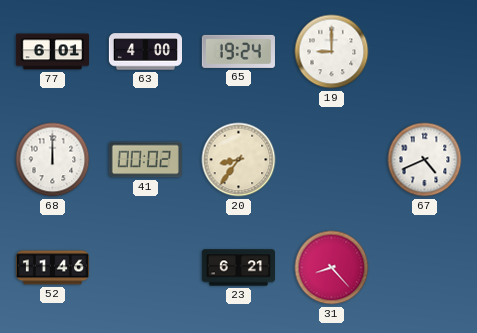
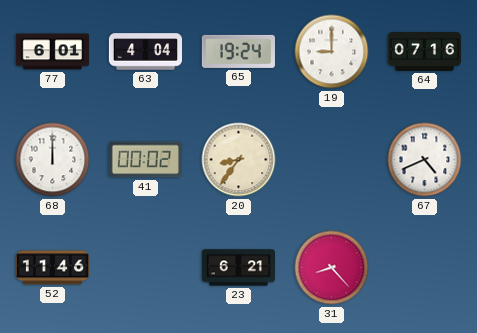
63: 4:00 -> 4:04
64: none -> 07:16
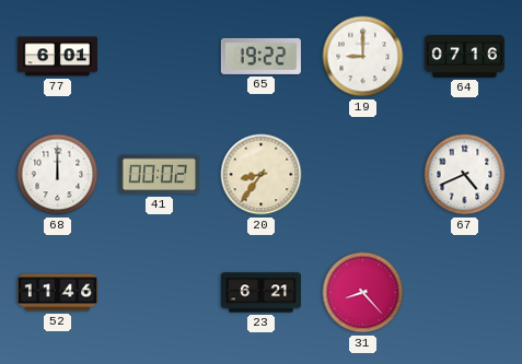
63: 4:04 -> none
65: 19:24 -> 19:22
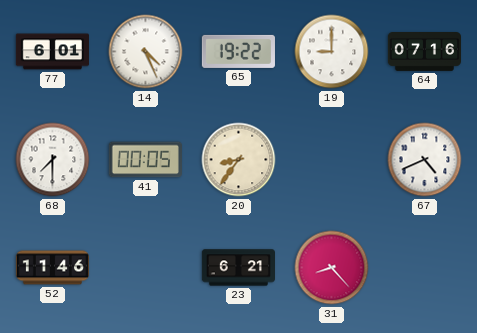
14: none -> 4:26
68: 12:00 -> 7:30
41: 00:02 -> 00:05
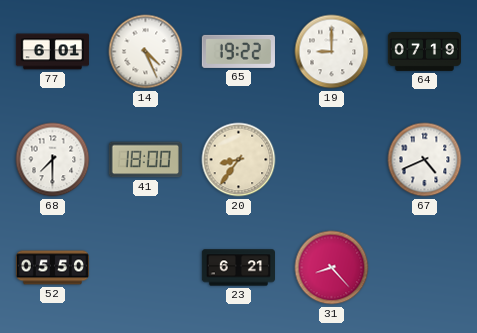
64: 07:16 -> 07:19
41: 00:05 -> 18:00
52: 11:46 -> 05:50
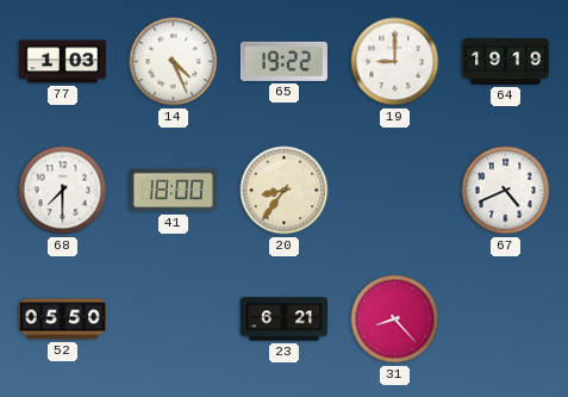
77: 6:01 -> 1:03
64: 07:19 -> 19:19
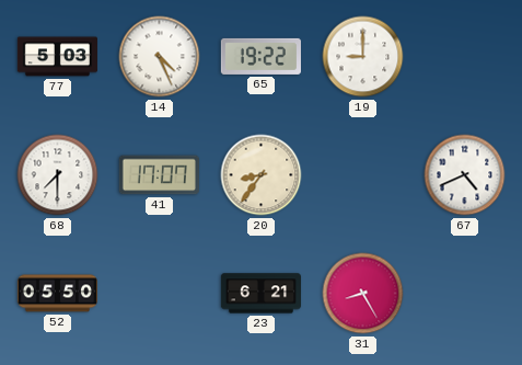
77: 1:03 -> 5:03
64: 19:19 -> none
41: 18:00 -> 17:07
31: 8:23 -> 8:25
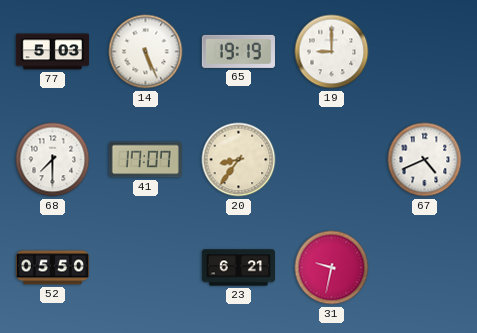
14: 4:26 -> 5:26
65: 19:22 -> 19:19
31: 8:25 -> 9:32
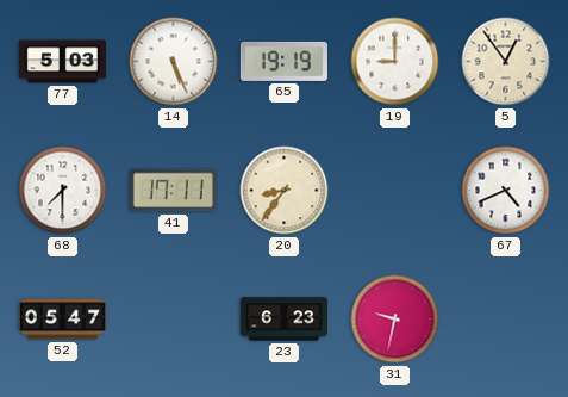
5: none -> 12:54
41: 17:07 -> 17:11
52: 05:50 -> 05:47
23: 6:21 -> 6:23
